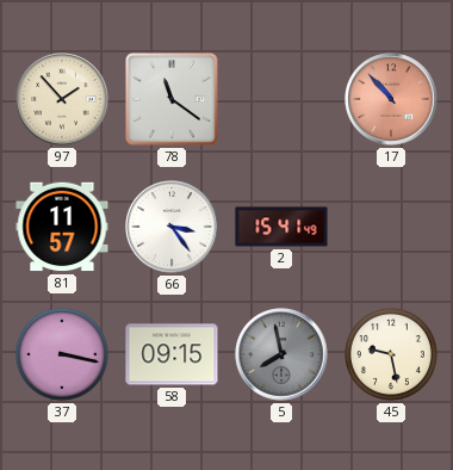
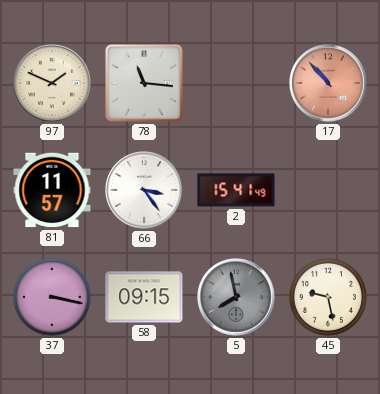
97: 1:53 -> 1:49
78: 11:21 -> 11:16
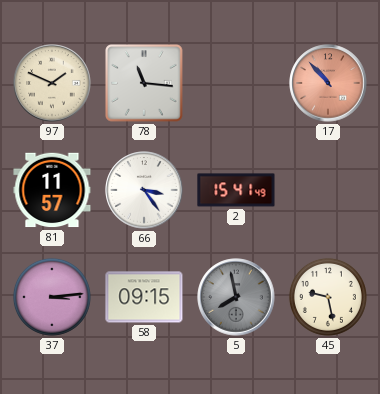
37: 3:17 -> 3:14
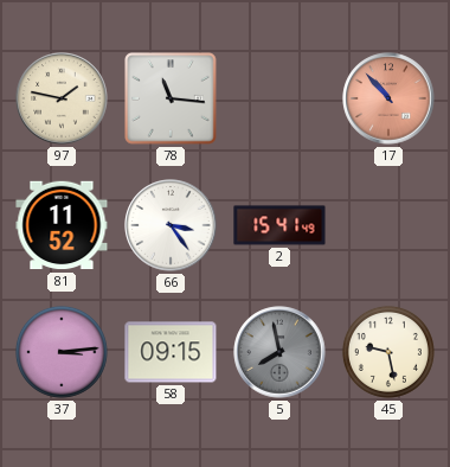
97: 1:49 -> 1:47
81: 11:57 -> 11:52
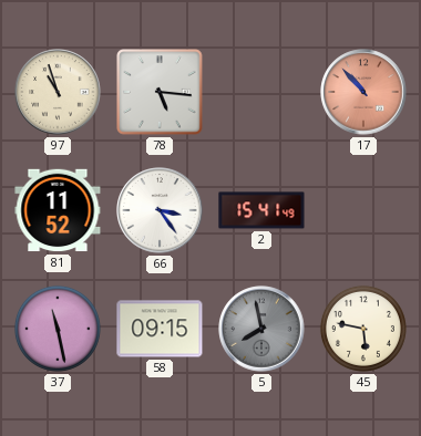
97: 1:47 -> 10:57
78: 11:16 -> 5:16
37: 3:14 -> 11:28
45: 9:28 -> 5:47
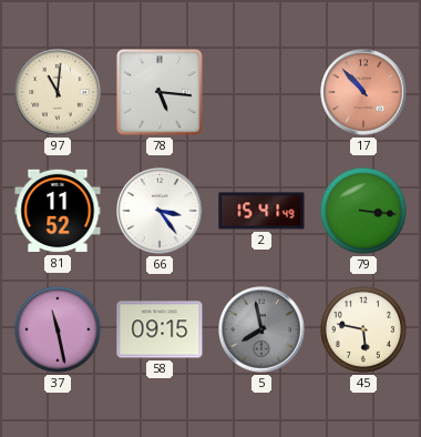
97: 10:57 -> 11:01
79: none -> 3:16
